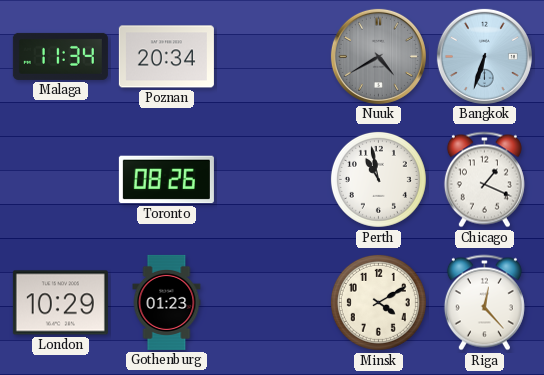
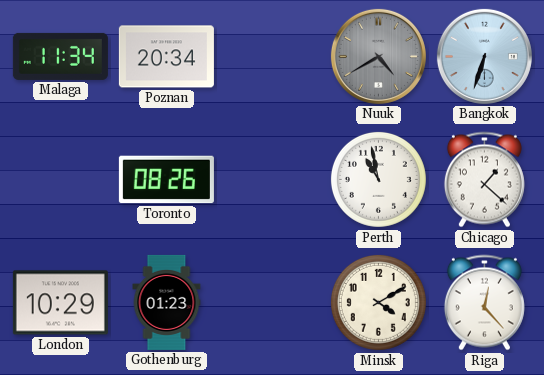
Chicago: 1:19 -> 1:22
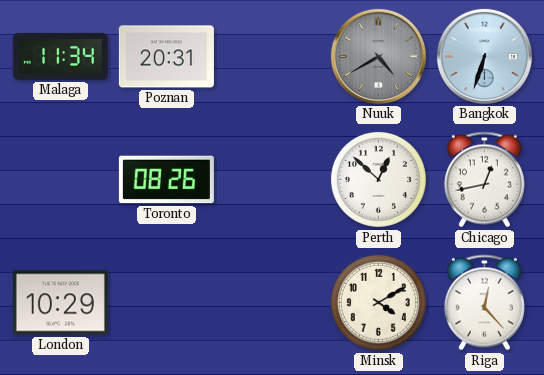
Poznan: 20:34 -> 20:31
Perth: 10:58 -> 12:52
Chicago: 1:22 -> 12:43
Gothenburg: 01:23 -> none
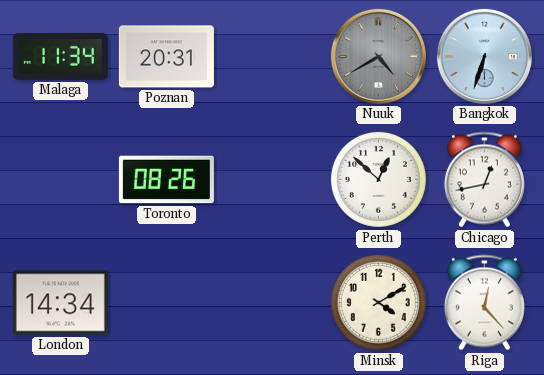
London: 10:29 -> 14:34
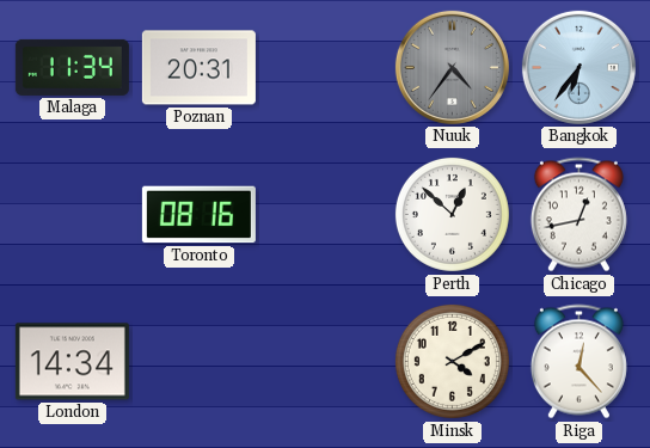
Nuuk: 4:40 -> 4:36
Bangkok: 6:33 -> 6:36
Toronto: 08:26 -> 08:16
